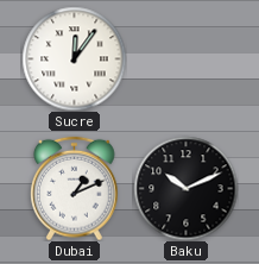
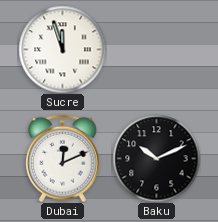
Sucre: 12:06 -> 11:57
Dubai: 1:11 -> 12:11
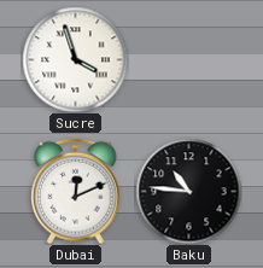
Sucre: 11:57 -> 3:57
Baku: 10:11 -> 10:46
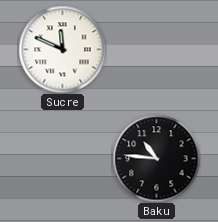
Sucre: 3:57 -> 11:49
Dubai: 12:11 -> none
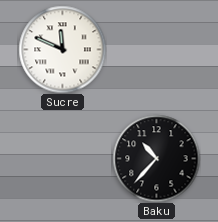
Baku: 10:46 -> 10:37
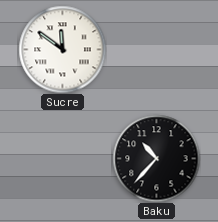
Sucre: 11:49 -> 11:51
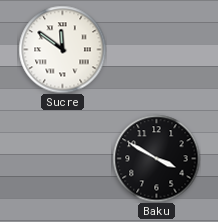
Baku: 10:37 -> 3:50
